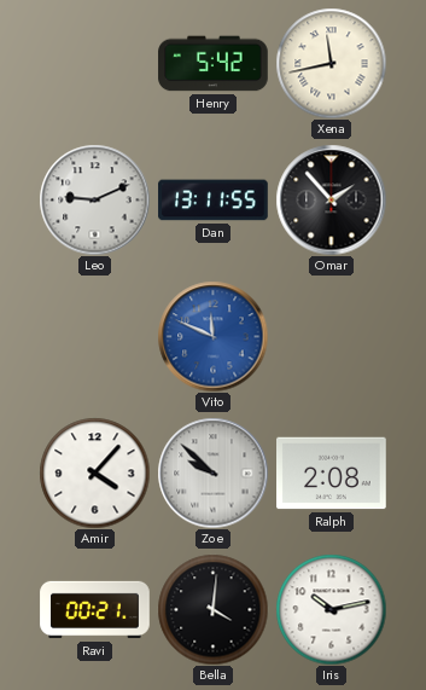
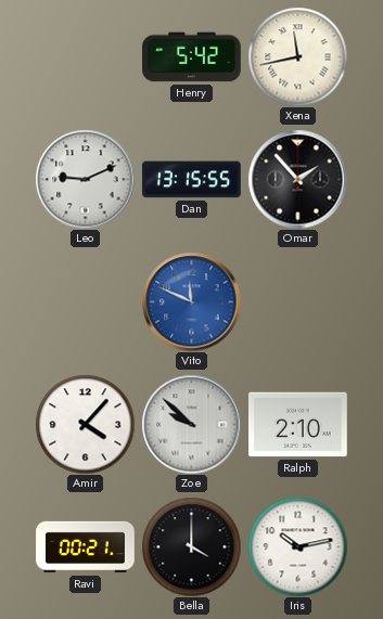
Dan: 13:11 -> 13:15
Ralph: 2:08 -> 2:10
Bella: 4:01 -> 4:00
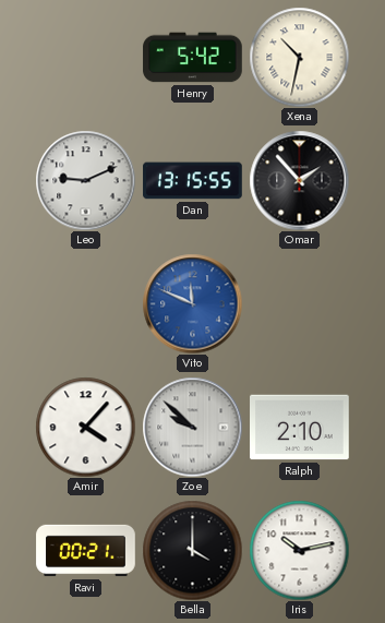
Xena: 11:43 -> 10:32
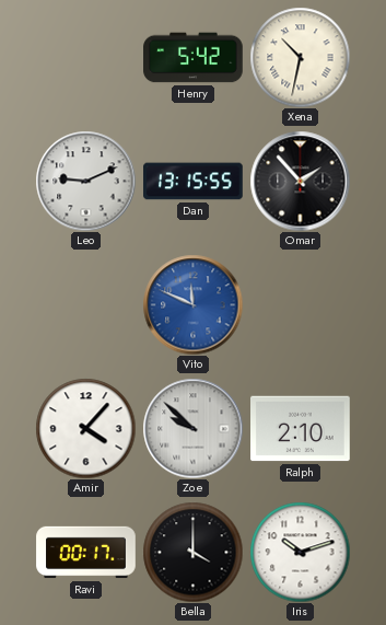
Ravi: 00:21 -> 00:17
Iris: 10:13 -> 10:12
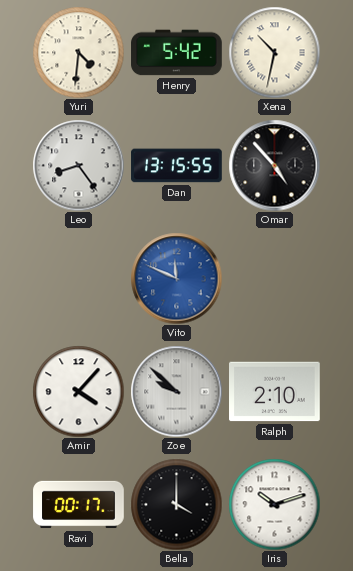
Yuri: none -> 4:31
Leo: 9:11 -> 8:24
Omar: 1:53 -> 4:53
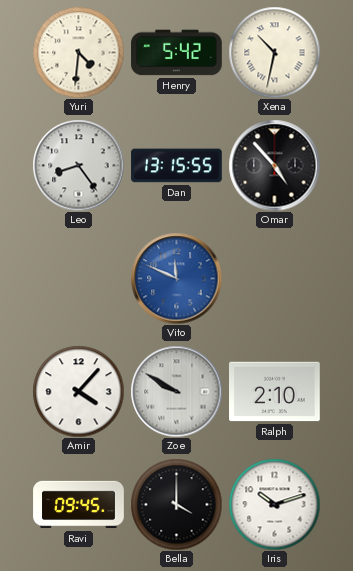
Zoe: 9:52 -> 9:50
Ravi: 00:17 -> 09:45
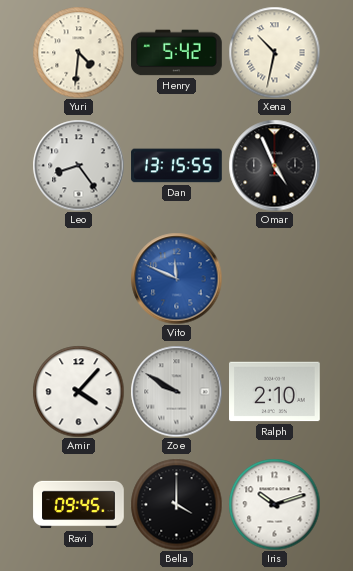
Omar: 4:53 -> 4:56
